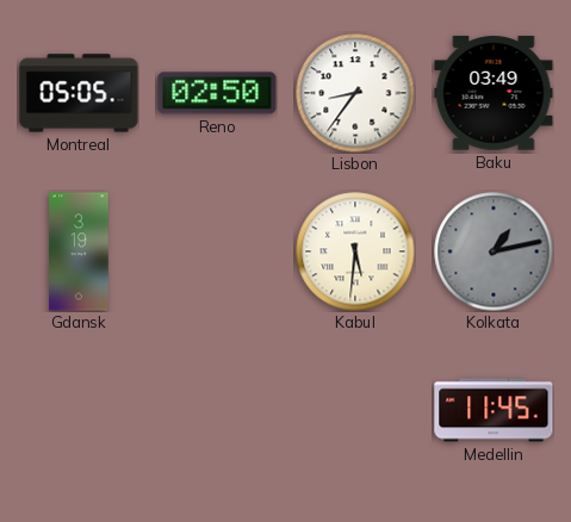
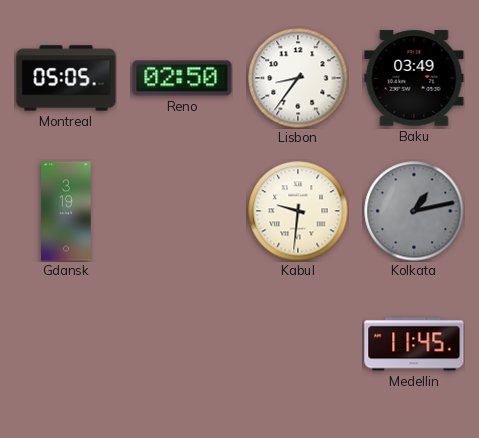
Kabul: 5:31 -> 9:31
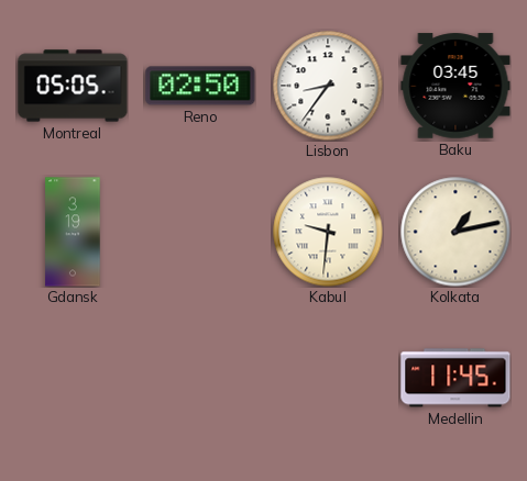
Baku: 03:49 -> 03:45
Kolkata dial: grey -> cream
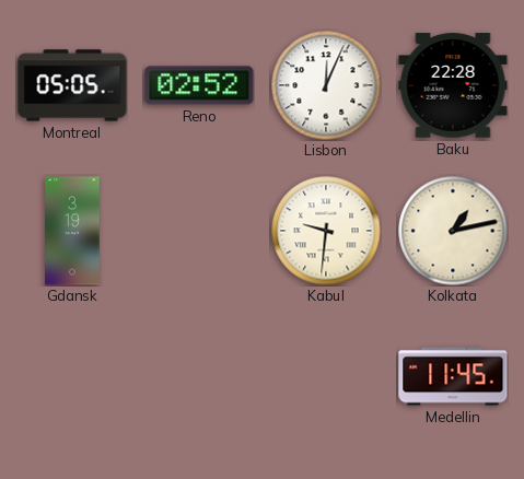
Reno: 02:50 -> 02:52
Lisbon: 8:36 -> 12:04
Baku: 03:45 -> 22:28
